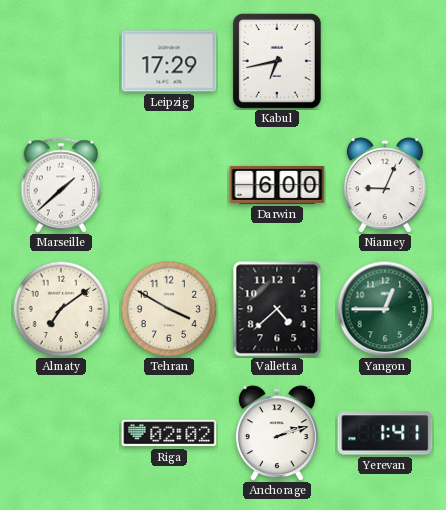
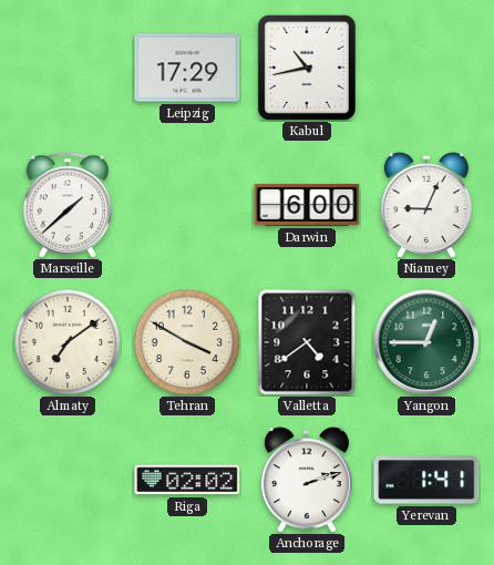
Kabul: 6:43 -> 10:43
Valletta: 4:38 -> 4:39
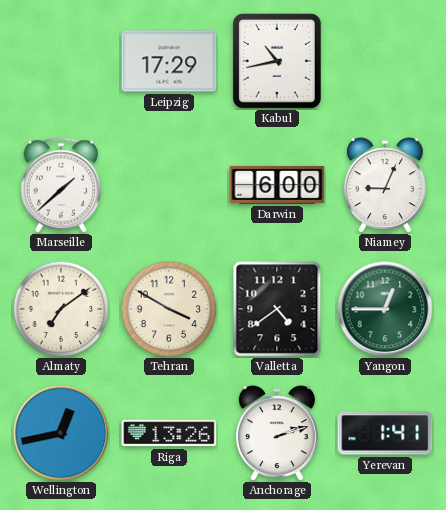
Wellington: none -> 12:43
Riga: 02:02 -> 13:26
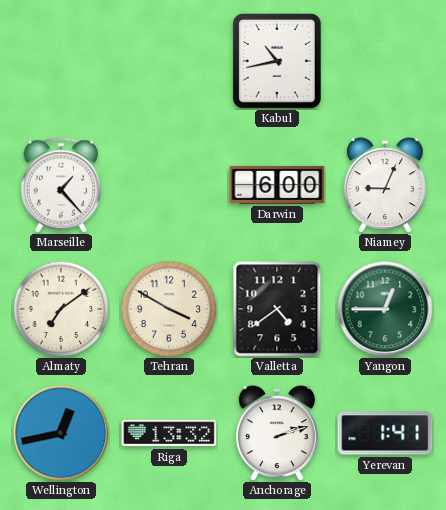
Leipzig: 17:29 -> none
Marseille: 1:38 -> 1:23
Riga: 13:26 -> 13:32
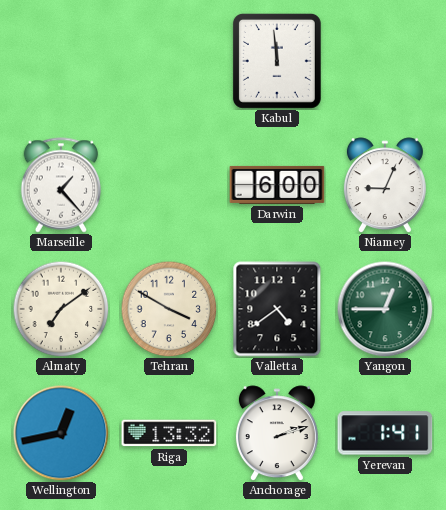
Kabul: 10:43 -> 11:59
